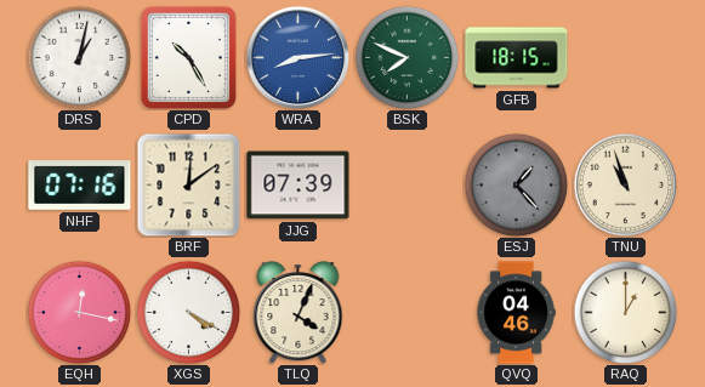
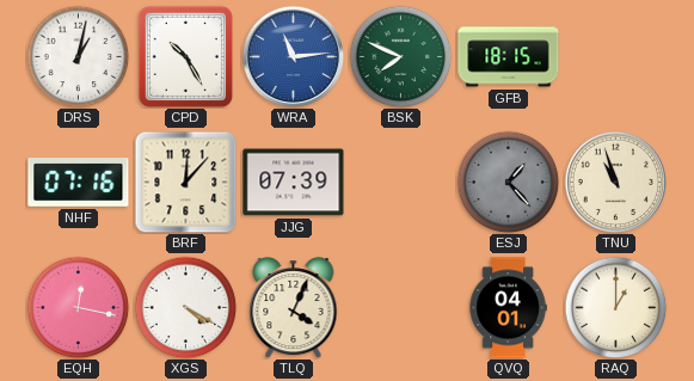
WRA: 8:14 -> 11:14
BRF: 12:09 -> 12:07
QVQ: 04:46 -> 04:01
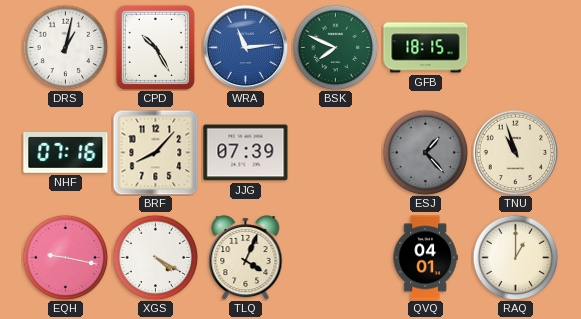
BRF: 12:07 -> 8:07
EQH: 12:17 -> 9:17
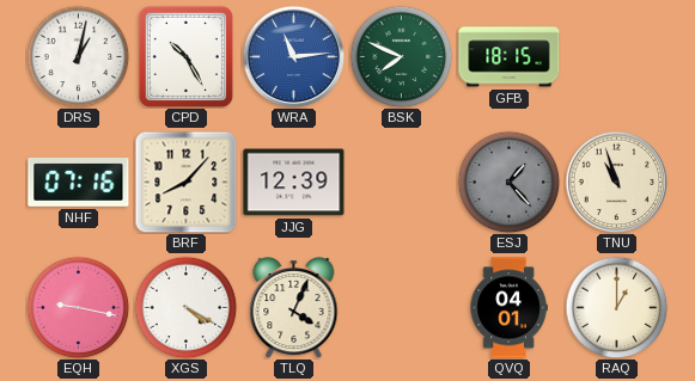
JJG: 07:39 -> 12:39
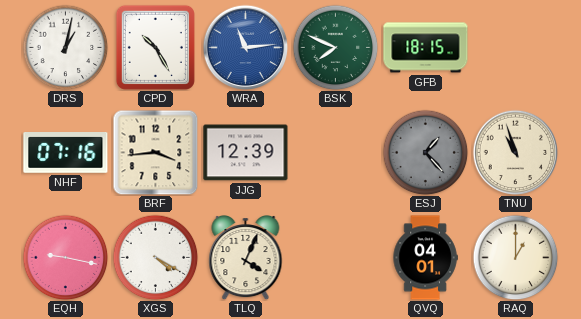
BRF: 8:07 -> 3:44
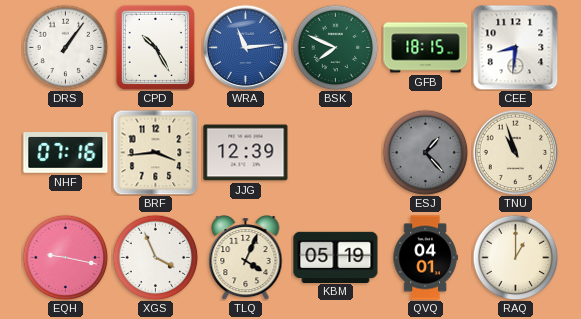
DRS: 1:02 -> 1:06
CEE: none -> 8:31
XGS: 4:20 -> 3:56
KBM: none -> 05:19
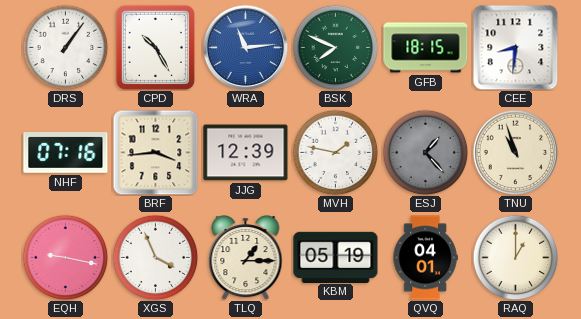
MVH: none -> 1:47
TLQ: 4:04 -> 1:15
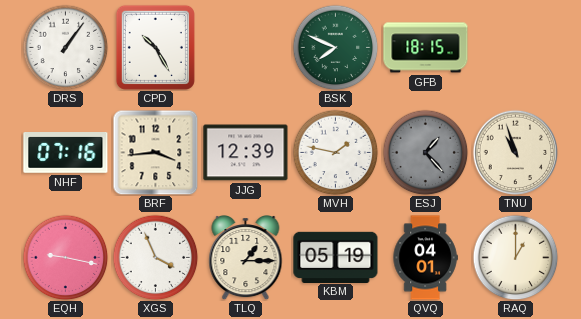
WRA: 11:14 -> none
CEE: 8:31 -> none
